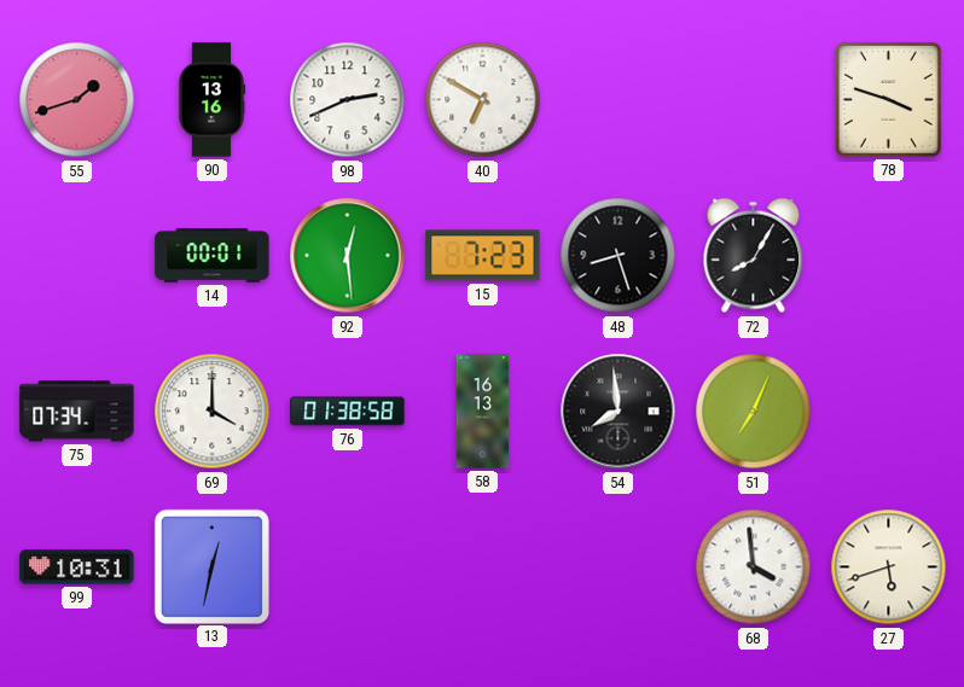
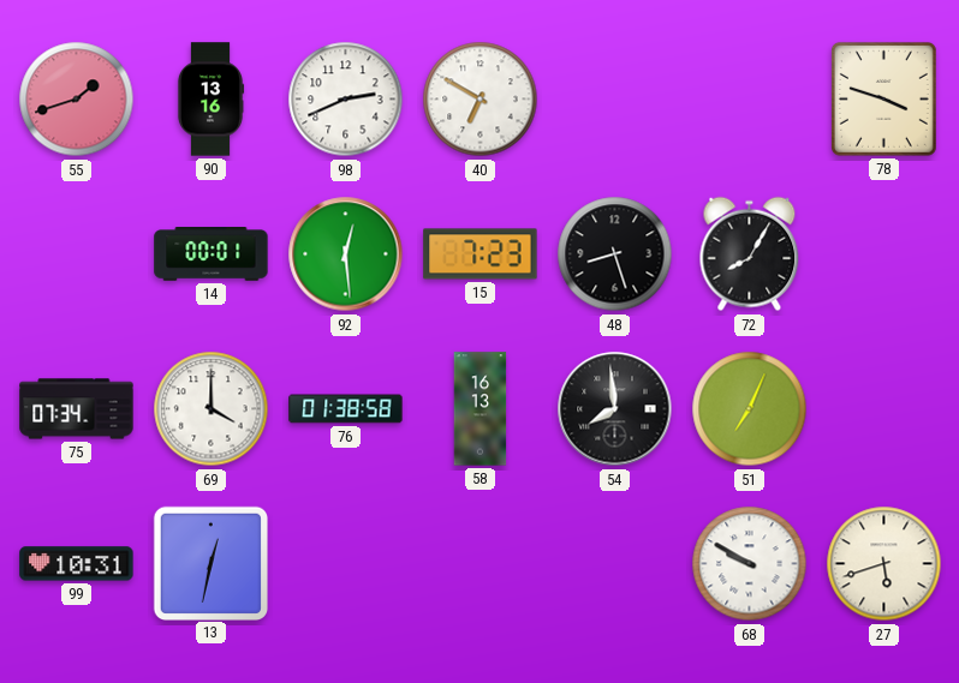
68: 3:59 -> 9:50
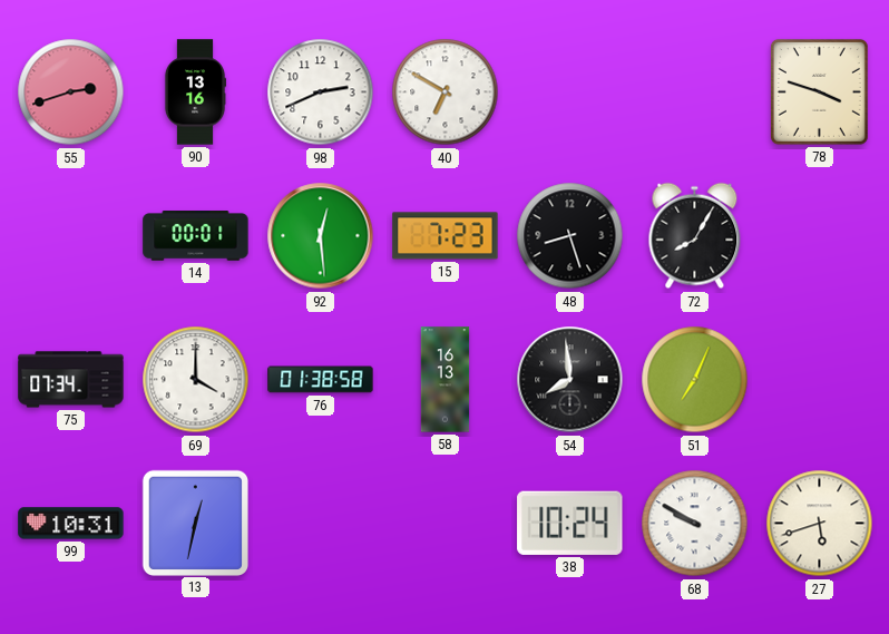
55: 1:42 -> 2:42
38: none -> 10:24
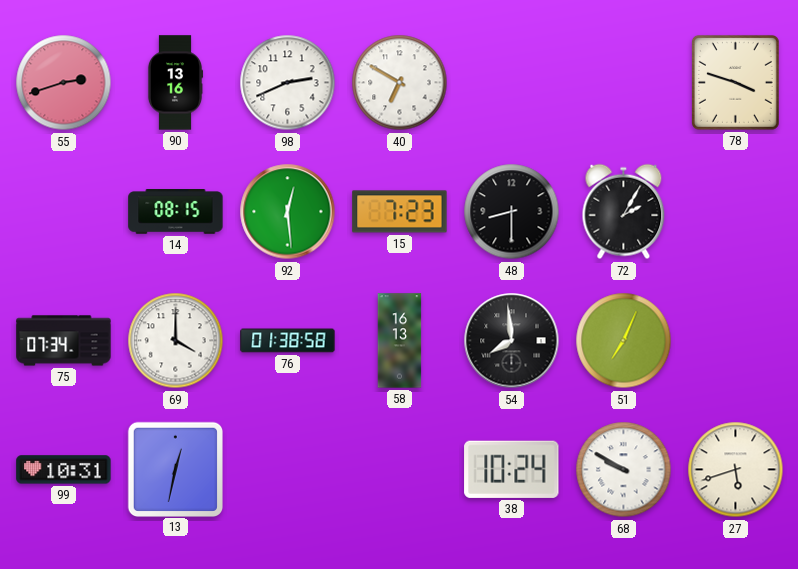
14: 00:01 -> 08:15
48: 8:27 -> 8:30
72: 8:05 -> 2:05
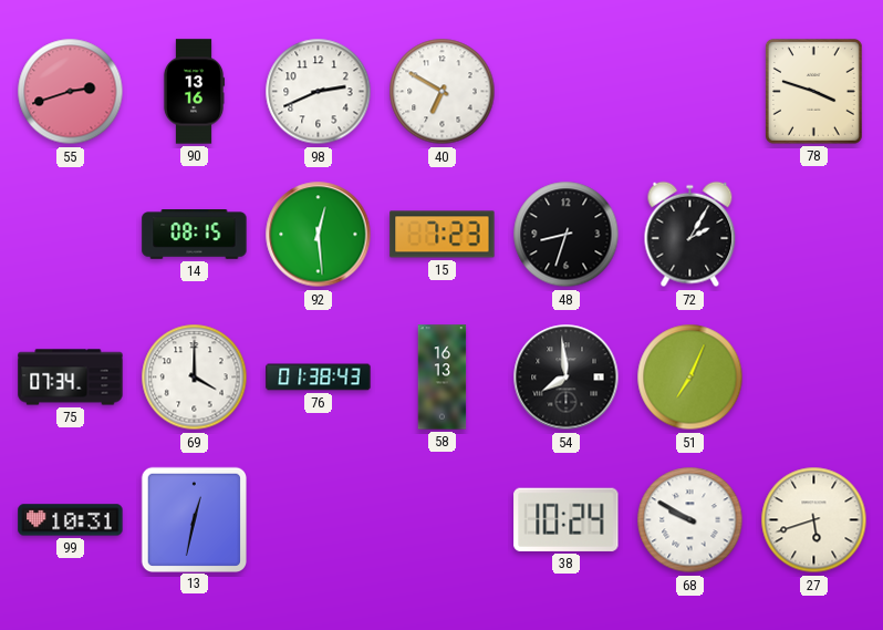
48: 8:30 -> 8:33
76: 01:38:58 -> 01:38:43
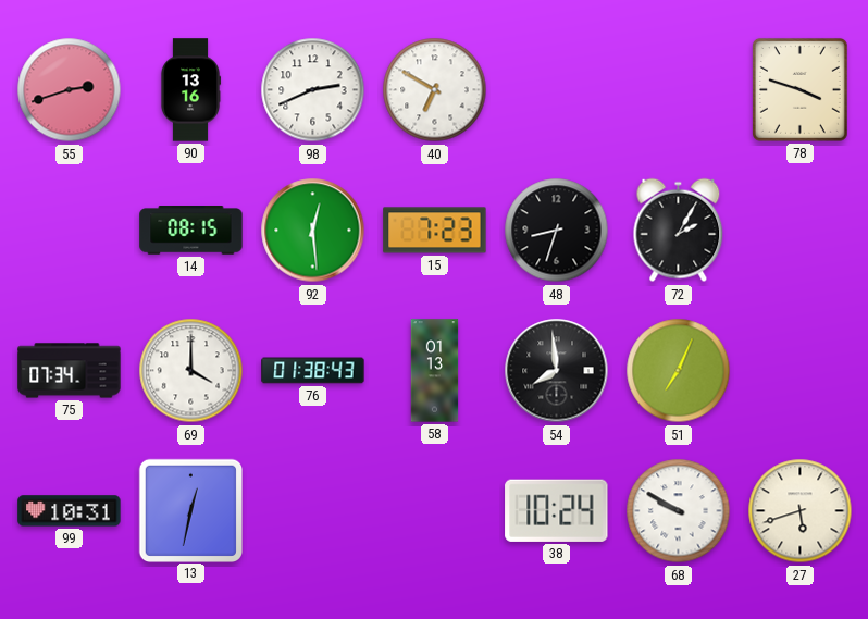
58: 16:13 -> 01:13
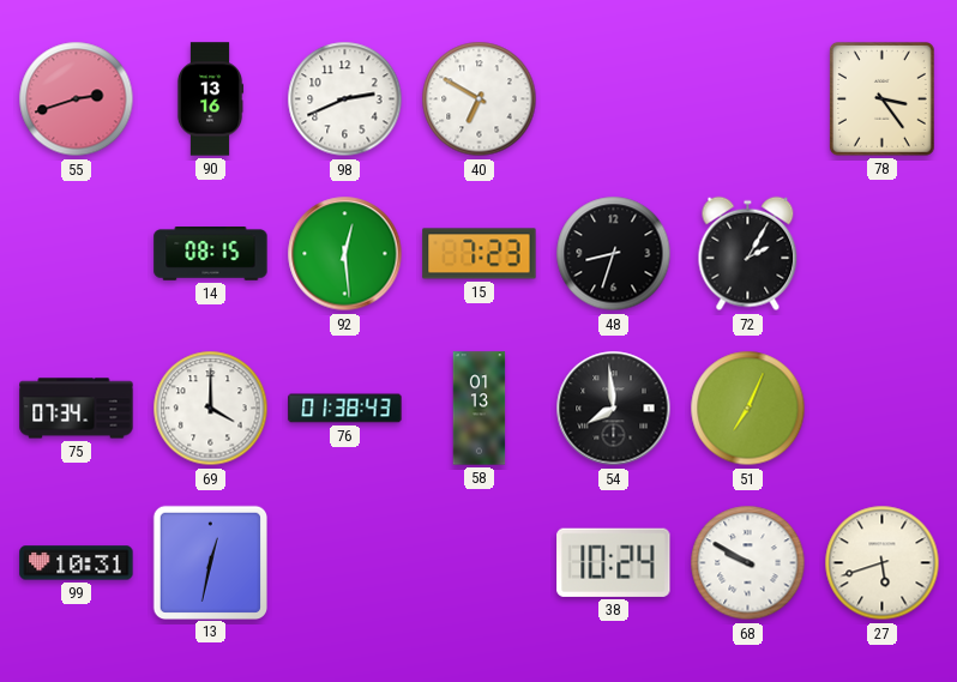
78: 3:48 -> 3:24
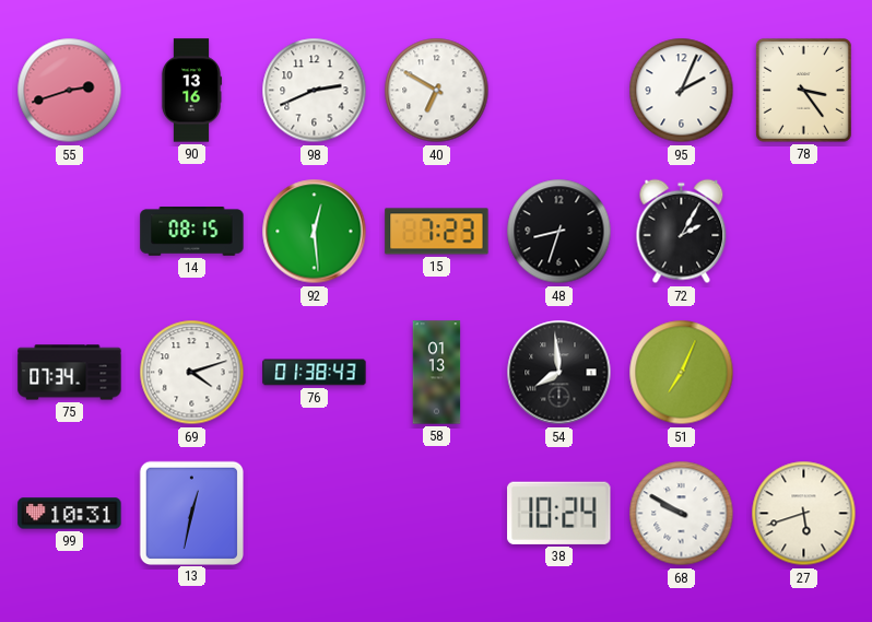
95: none -> 2:04
69: 4:00 -> 4:12
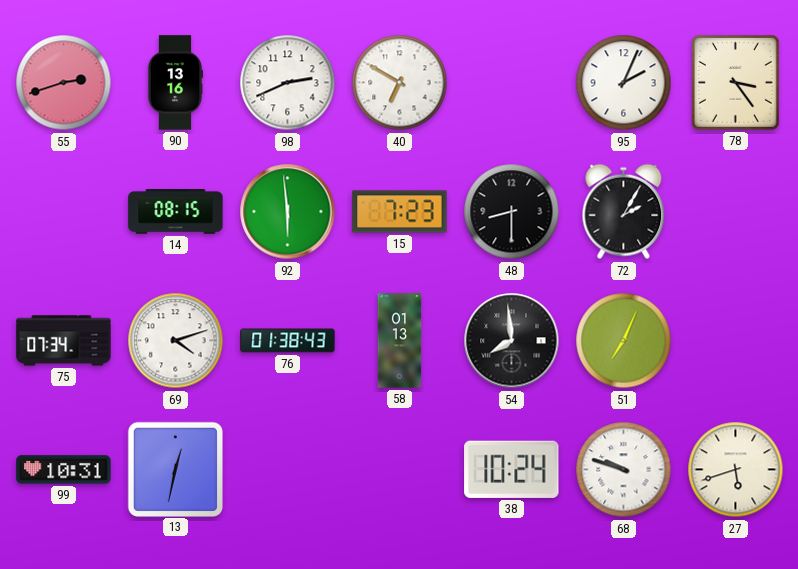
92: 12:29 -> 5:59
48: 8:33 -> 8:30
68: 9:50 -> 9:48
